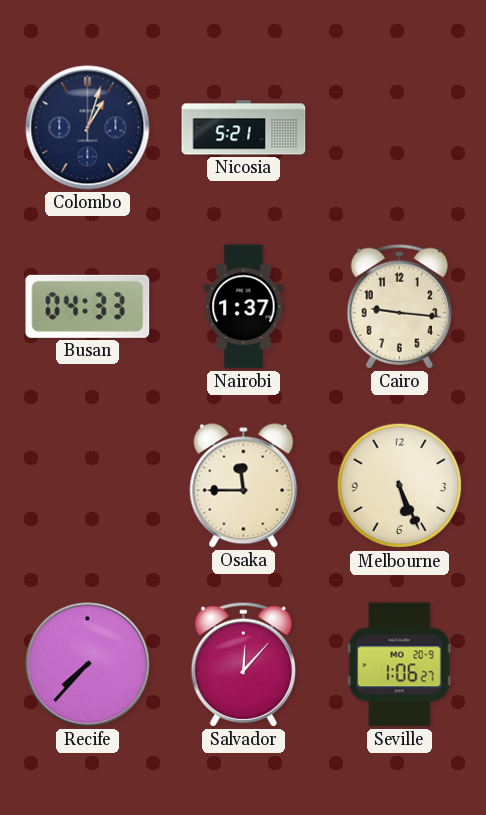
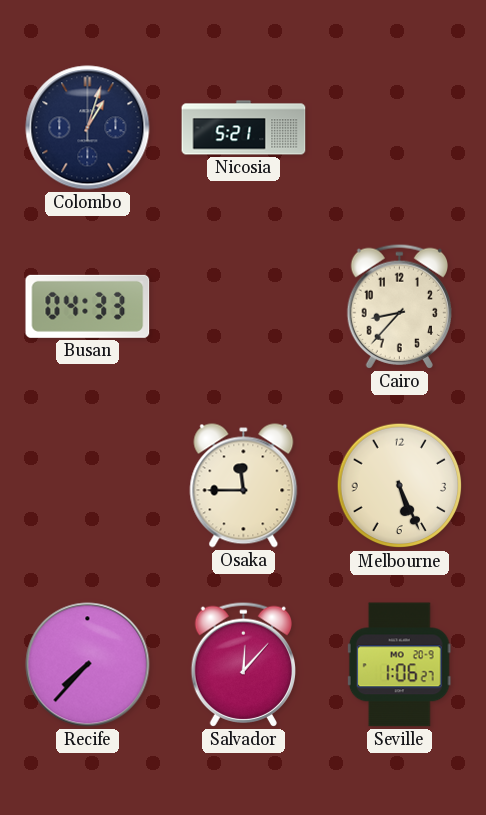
Nairobi: 1:37 -> none
Cairo: 9:16 -> 8:37
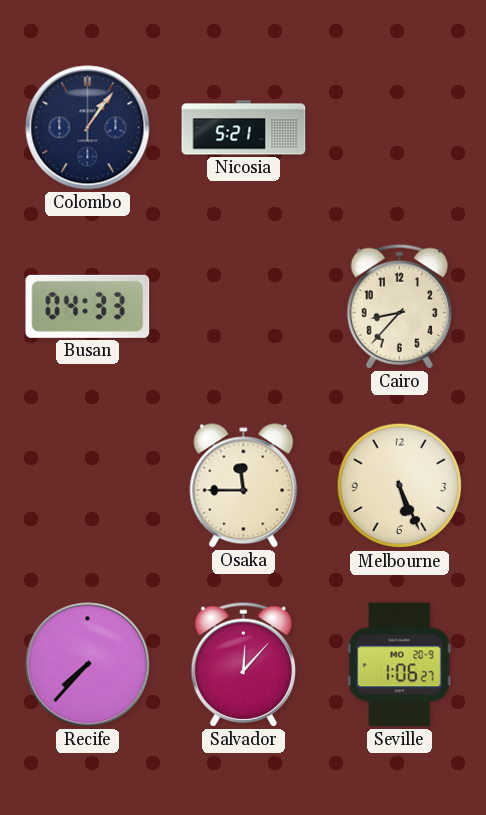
Colombo: 1:03 -> 1:06
